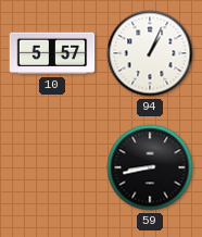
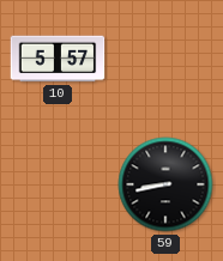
94: 1:04 -> none
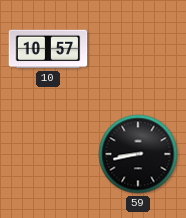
10: 5:57 -> 10:57
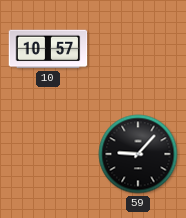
59: 8:43 -> 9:07
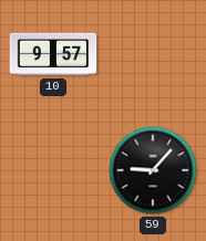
10: 10:57 -> 9:57
